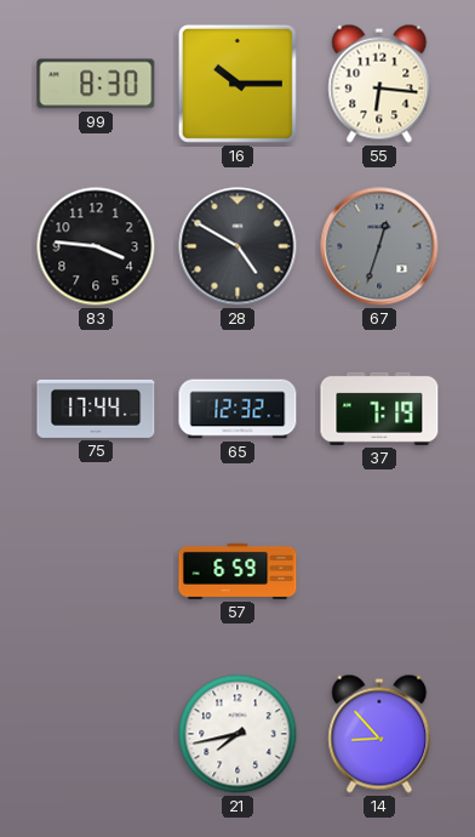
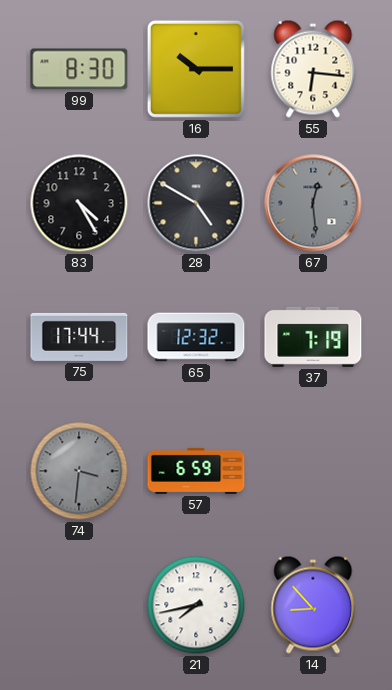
83: 3:46 -> 4:25
67: 12:33 -> 12:29
74: none -> 3:31
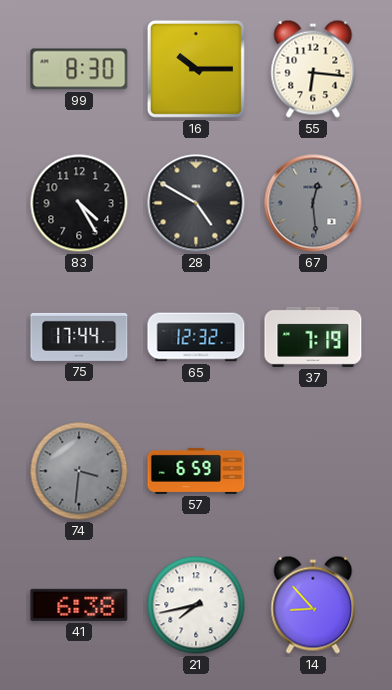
41: none -> 6:38
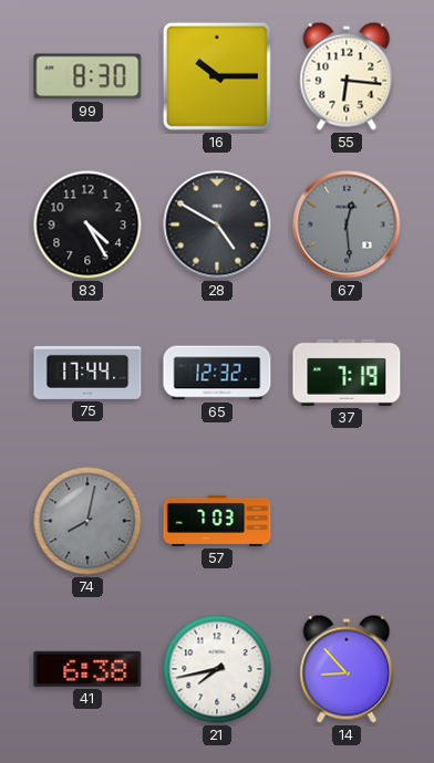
74: 3:31 -> 8:02
57: 6:59 -> 7:03
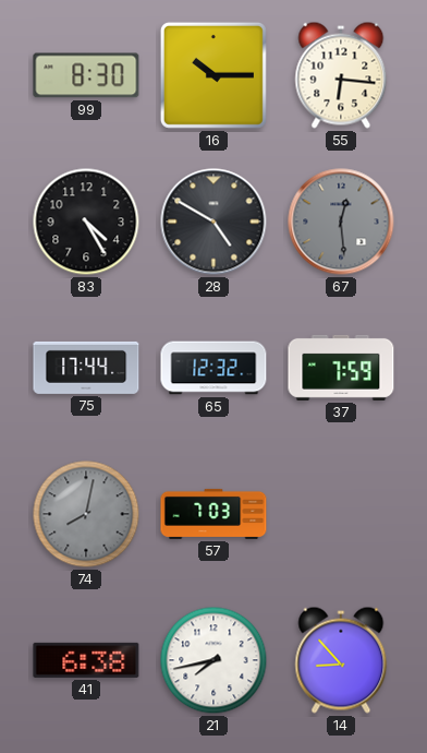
37: 7:19 -> 7:59
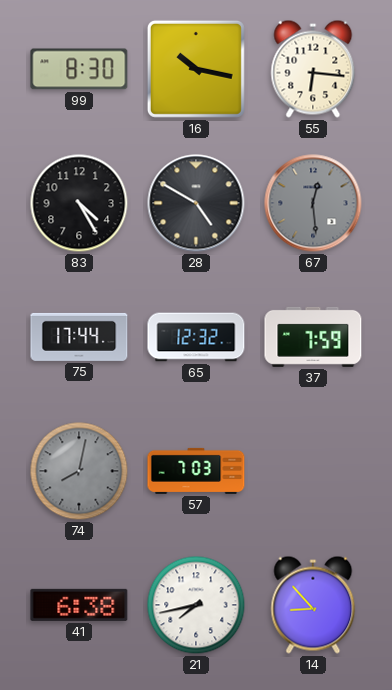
16: 10:15 -> 10:17
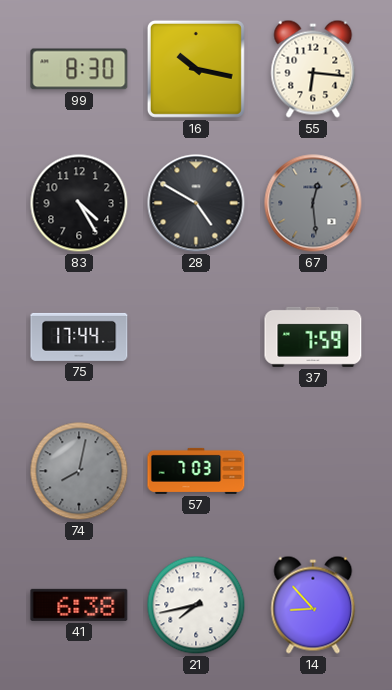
65: 12:32 -> none
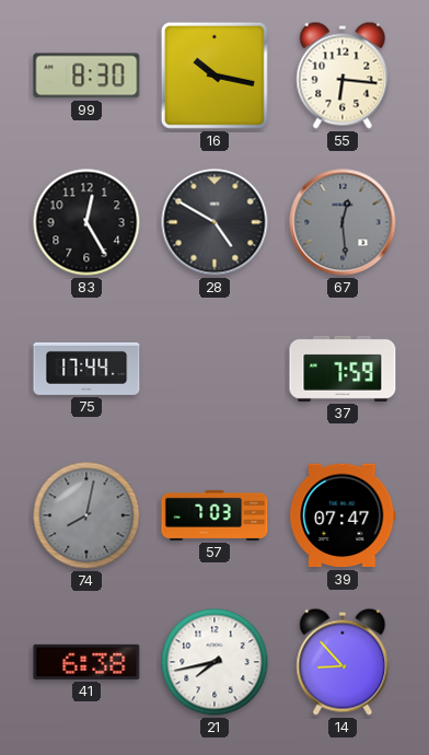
83: 4:25 -> 12:25
39: none -> 07:47
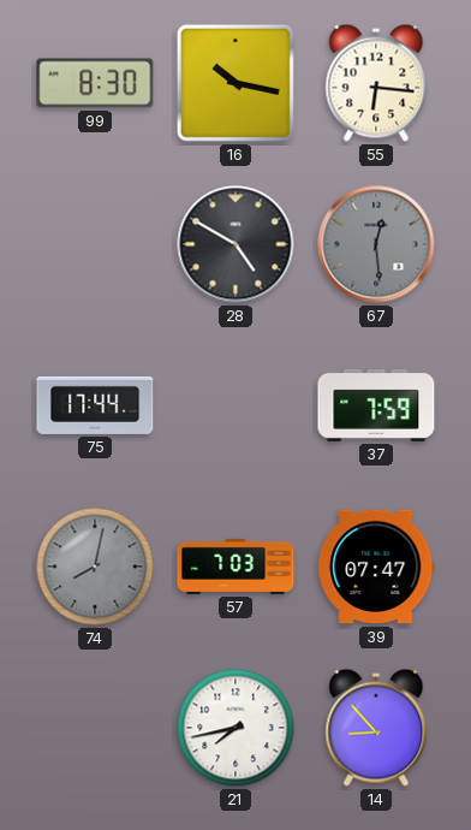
83: 12:25 -> none
41: 6:38 -> none
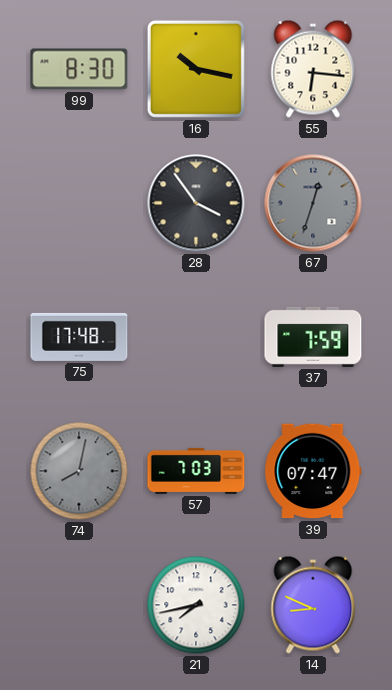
28: 4:50 -> 3:54
67: 12:29 -> 12:33
75: 17:44 -> 17:48
14: 8:53 -> 8:49
